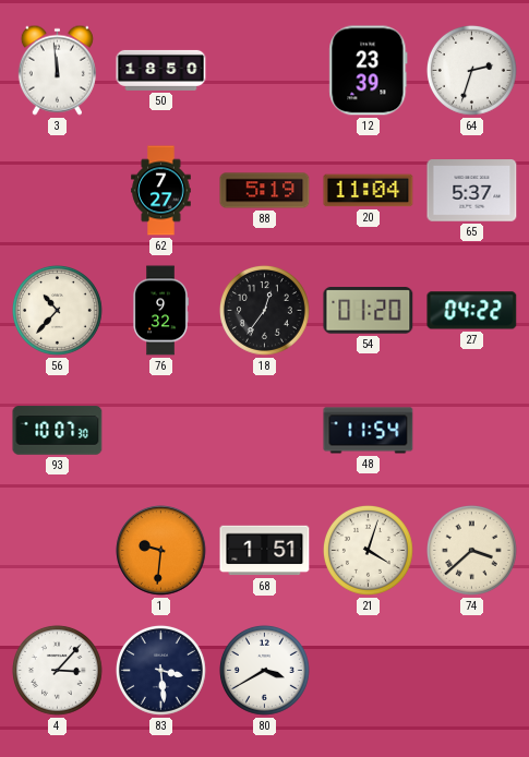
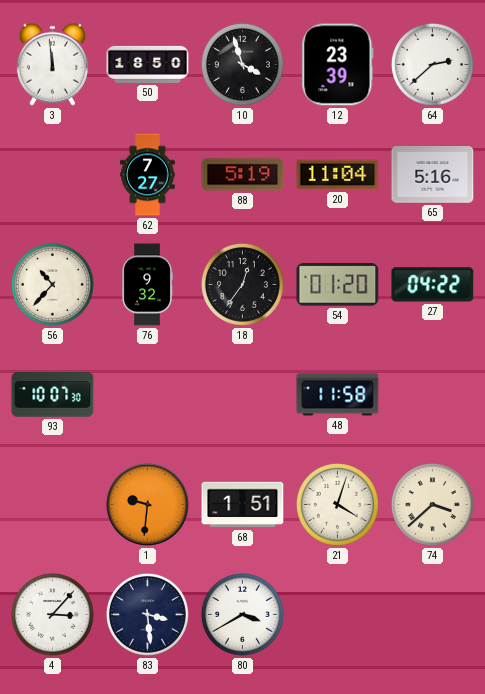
10: none -> 3:57
64: 2:33 -> 2:38
65: 5:37 -> 5:16
48: 11:54 -> 11:58
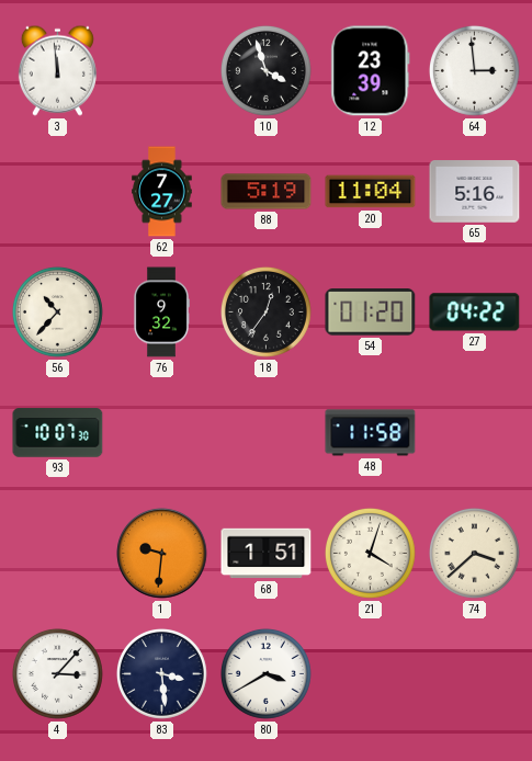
50: 18:50 -> none
64: 2:38 -> 2:59
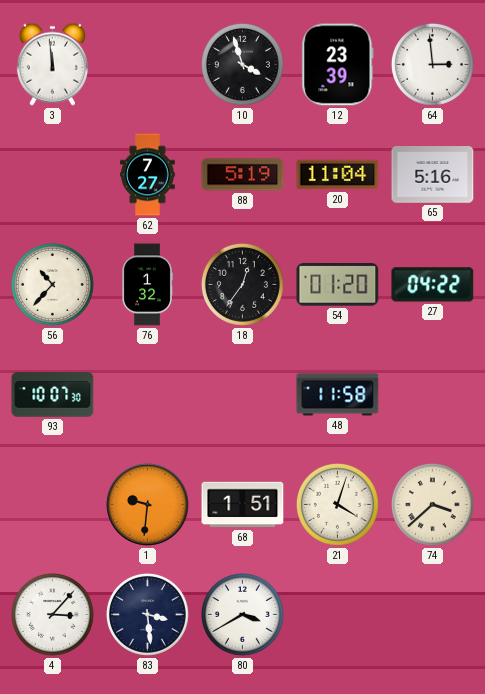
76: 9:32 -> 1:32
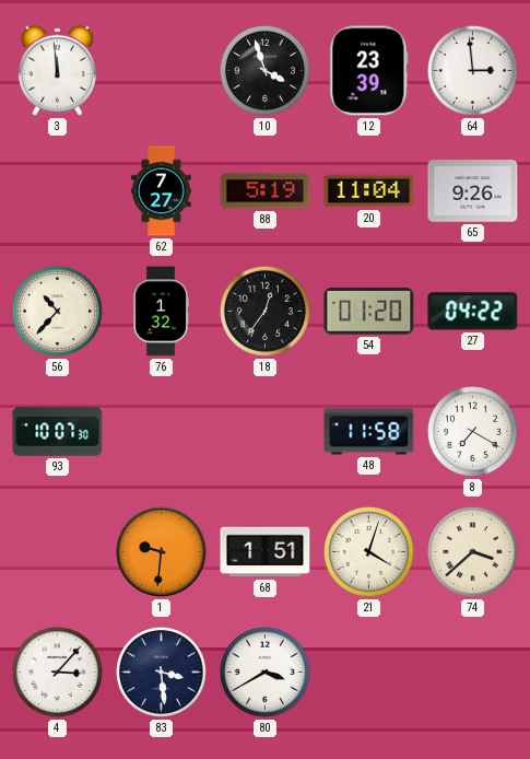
65: 5:16 -> 9:26
8: none -> 7:20
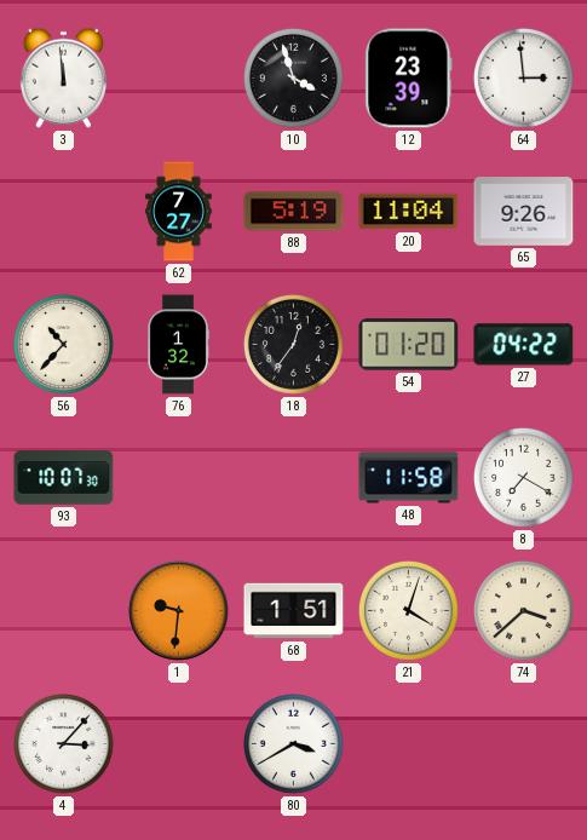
83: 3:29 -> none
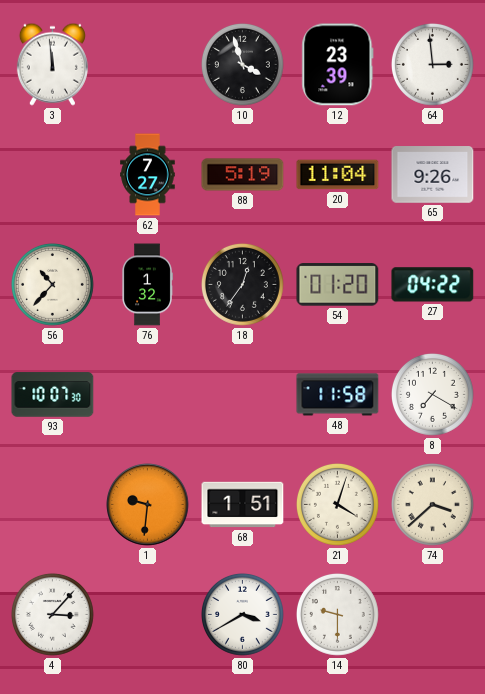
14: none -> 9:30
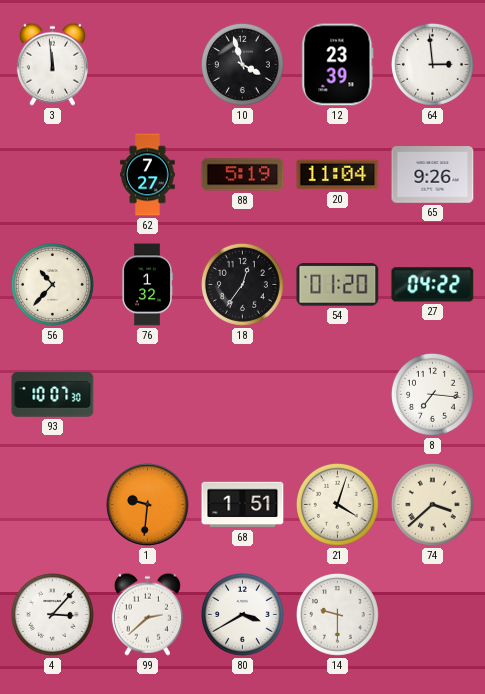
48: 11:58 -> none
8: 7:20 -> 7:16
99: none -> 2:38
